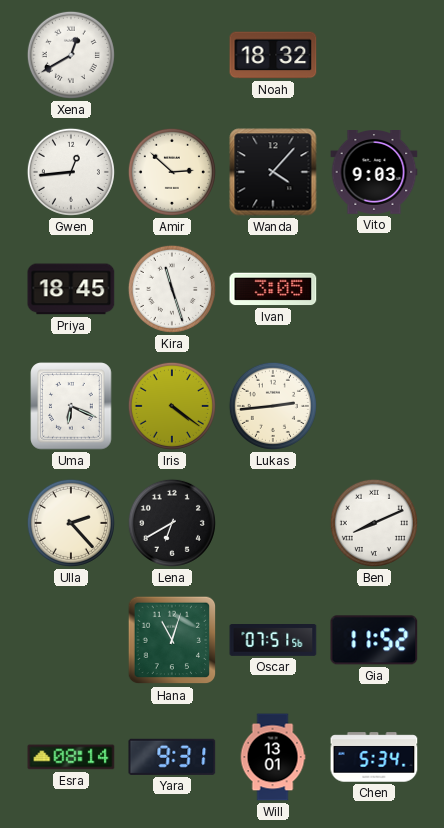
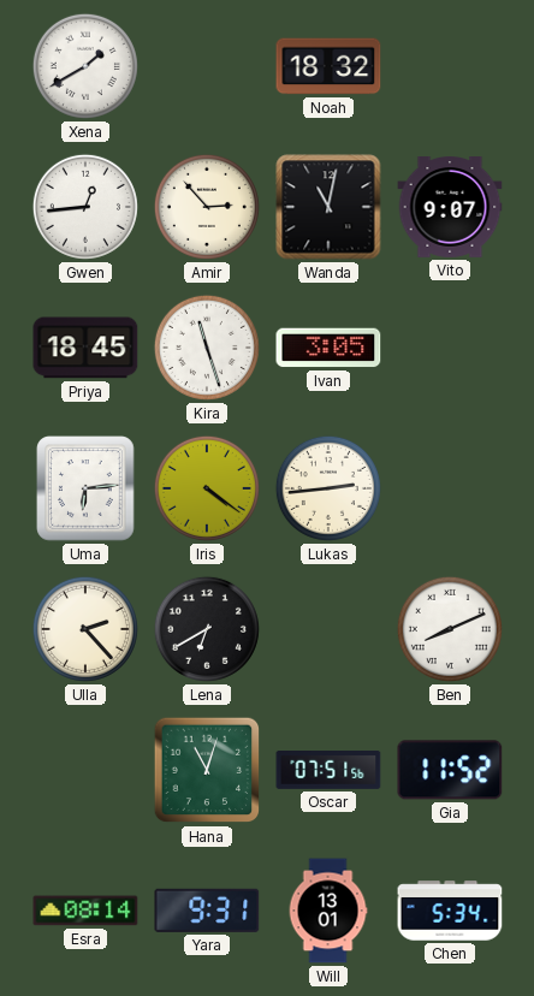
Xena: 12:40 -> 1:40
Amir: 2:52 -> 2:53
Wanda: 4:07 -> 11:02
Vito: 9:03 -> 9:07
Uma: 6:19 -> 6:14
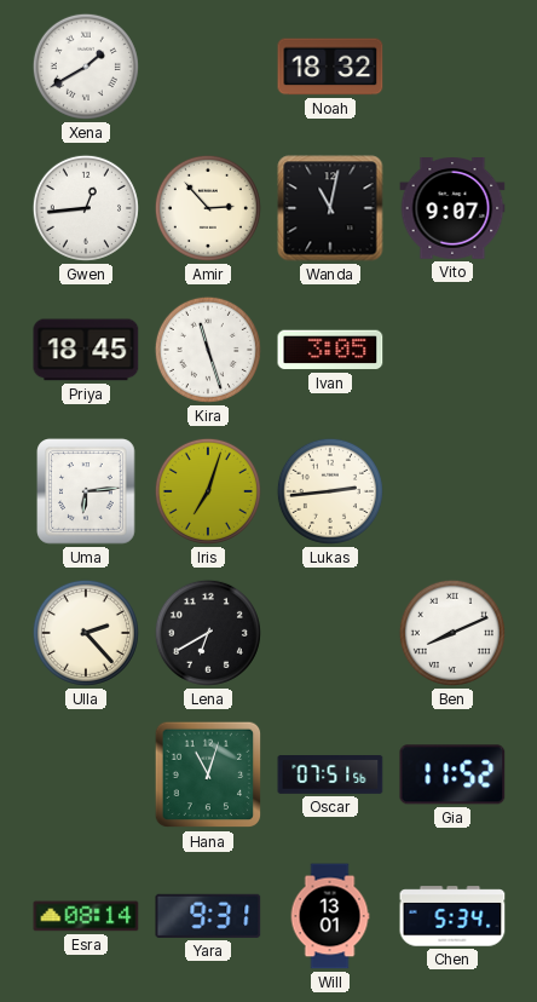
Iris: 4:21 -> 7:03
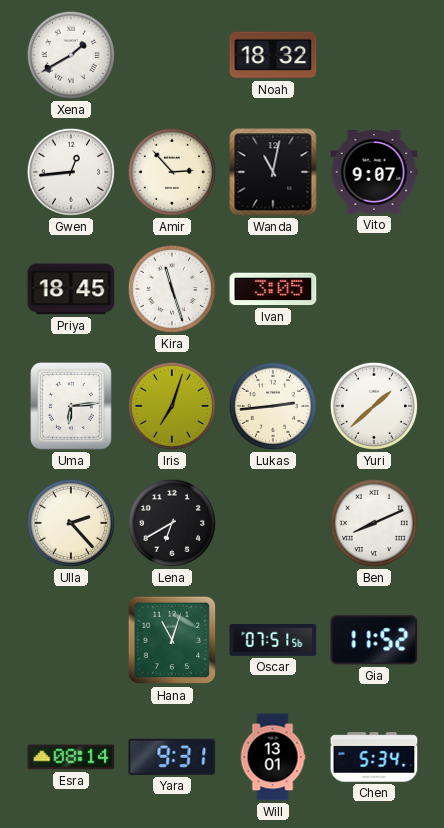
Yuri: none -> 1:38
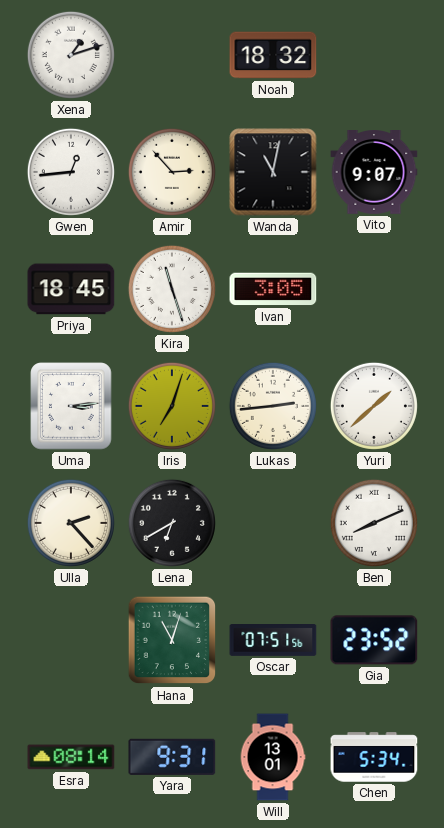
Xena: 1:40 -> 1:12
Uma: 6:14 -> 3:14
Gia: 11:52 -> 23:52
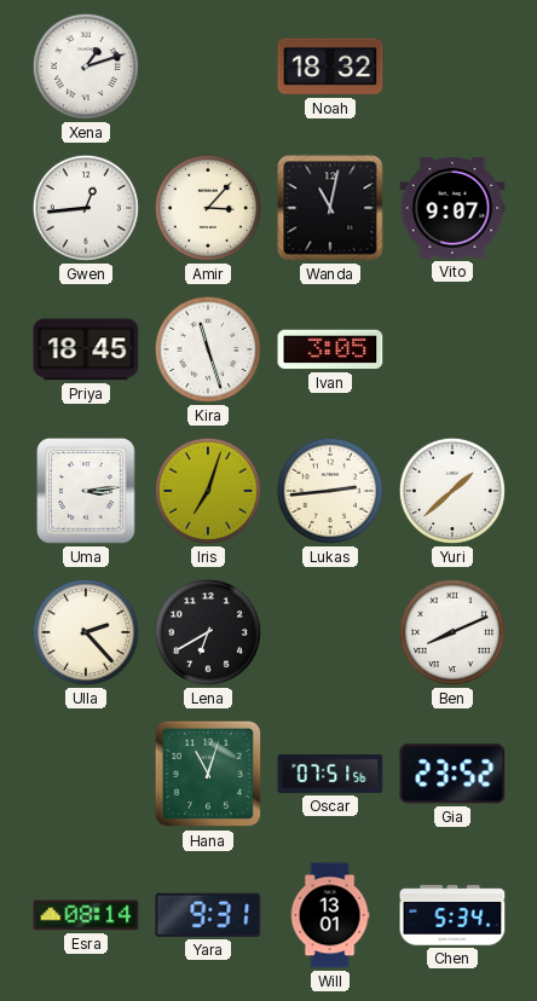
Amir: 2:53 -> 3:07
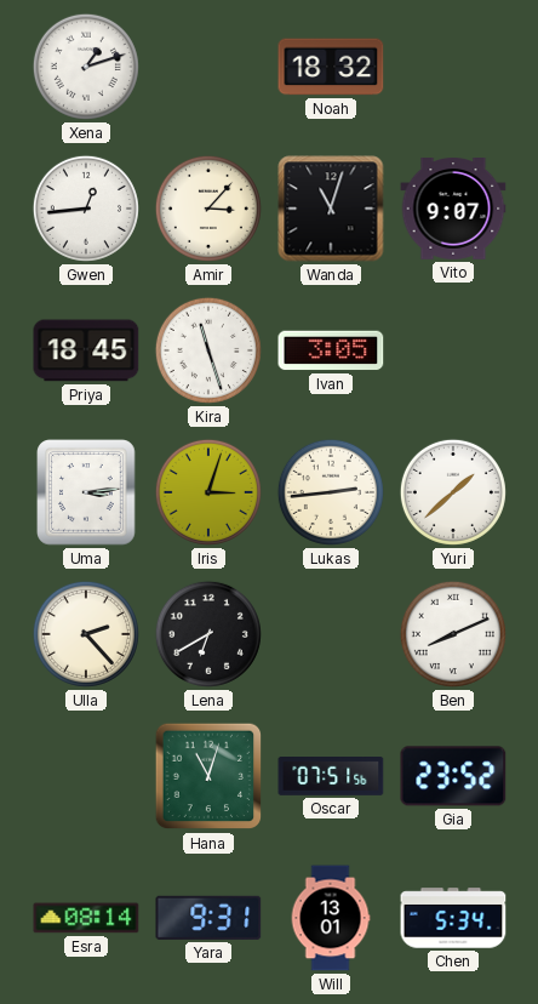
Wanda: 11:02 -> 11:03
Iris: 7:03 -> 3:03
